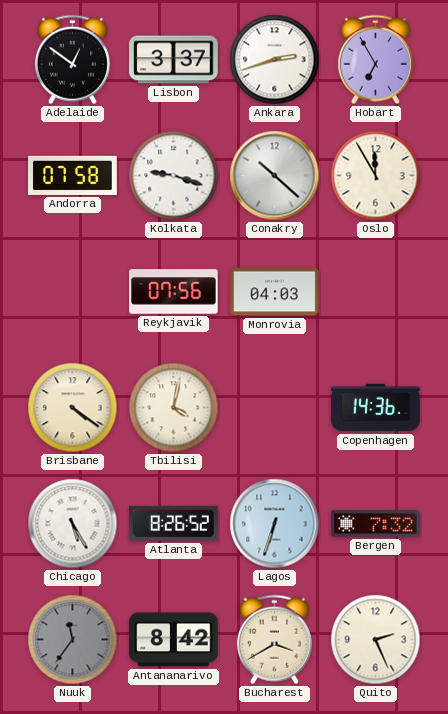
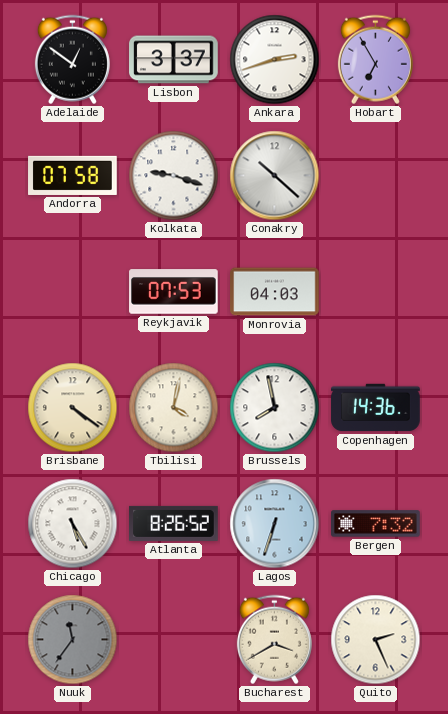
Oslo: 11:55 -> none
Reykjavik: 07:56 -> 07:53
Brussels: none -> 7:58
Antananarivo: 8:42 -> none
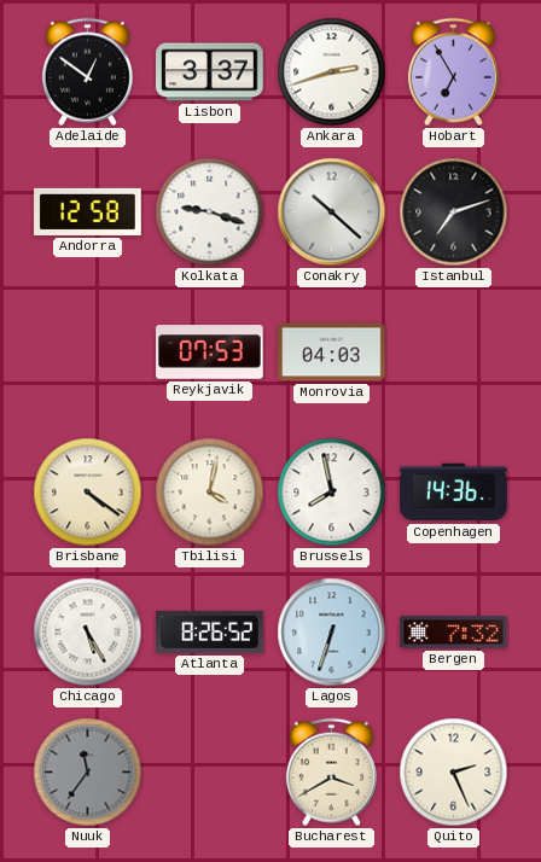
Andorra: 07:58 -> 12:58
Istanbul: none -> 7:12
